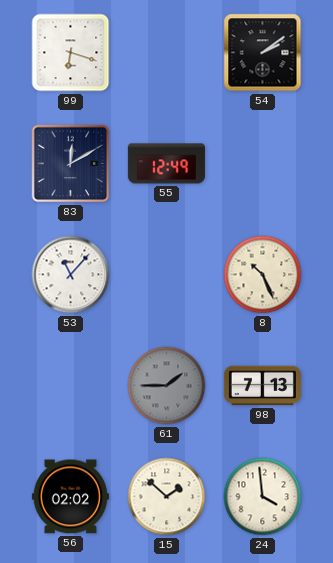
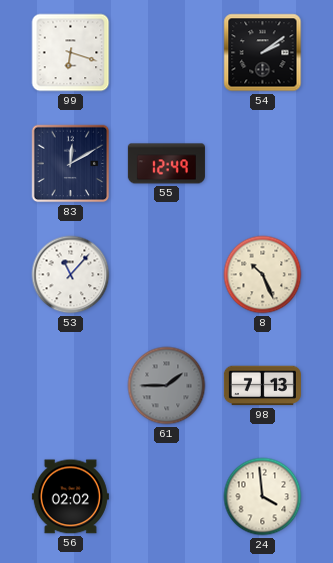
15: 1:52 -> none
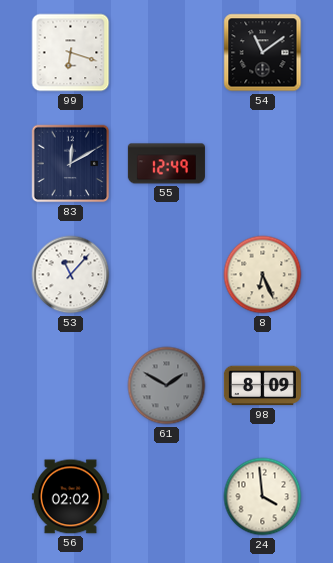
54: 2:09 -> 11:09
8: 10:26 -> 6:26
61: 1:45 -> 1:50
98: 7:13 -> 8:09
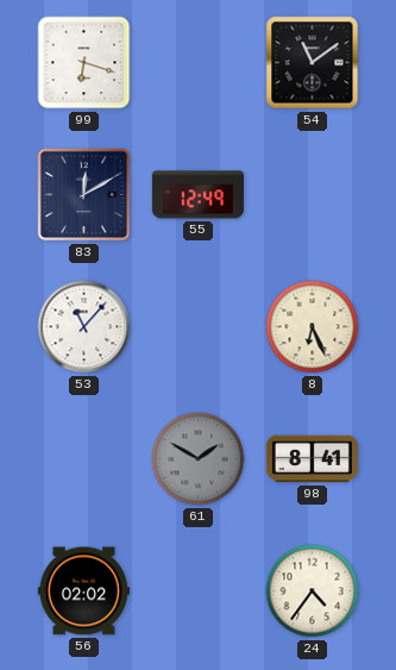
98: 8:09 -> 8:41
24: 3:59 -> 4:36
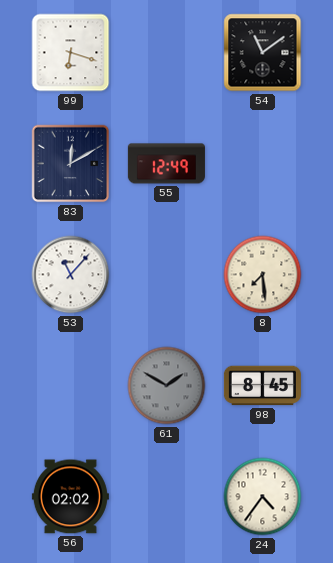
8: 6:26 -> 7:29
98: 8:41 -> 8:45
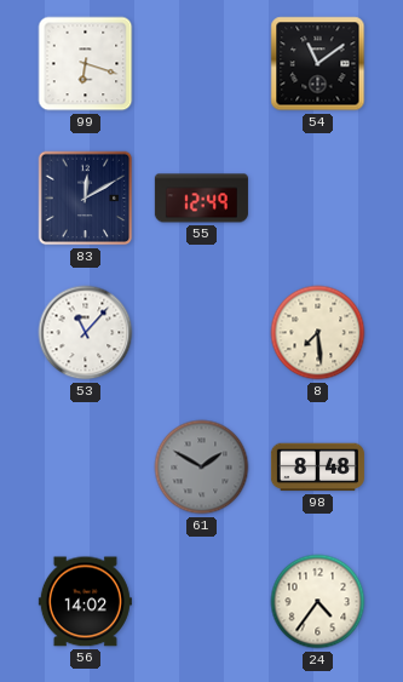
98: 8:45 -> 8:48
56: 02:02 -> 14:02
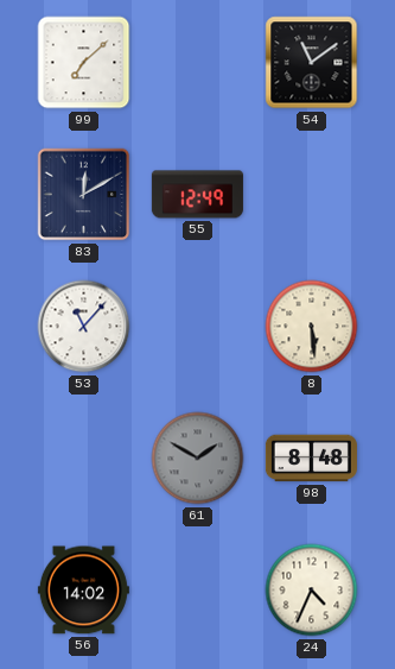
99: 6:18 -> 7:08
8: 7:29 -> 5:29
24: 4:36 -> 4:34
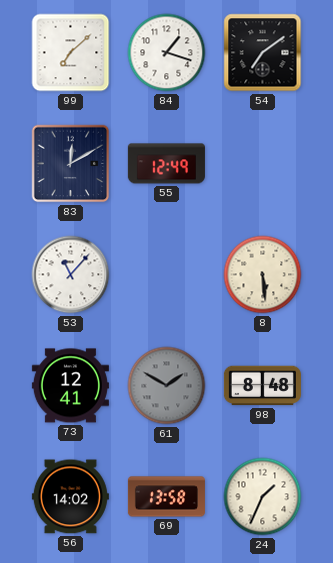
84: none -> 1:18
54: 11:09 -> 7:09
73: none -> 12:41
69: none -> 13:58
24: 4:34 -> 1:34
